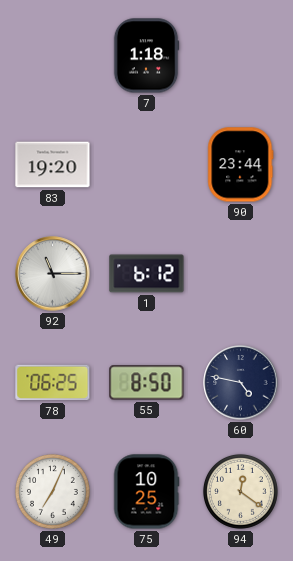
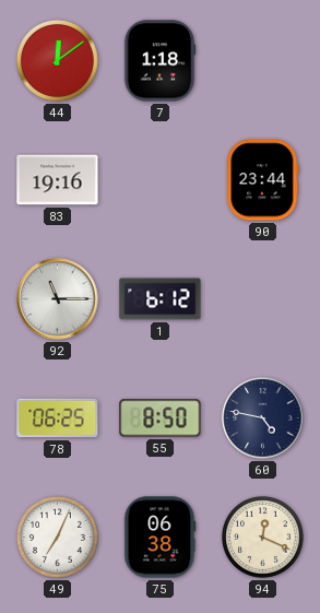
44: none -> 12:09
83: 19:20 -> 19:16
75: 10:25 -> 06:38
94: 12:21 -> 12:19
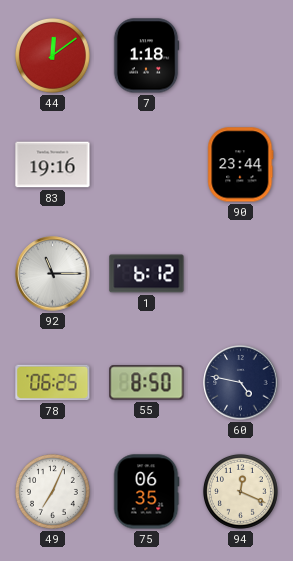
75: 06:38 -> 06:35
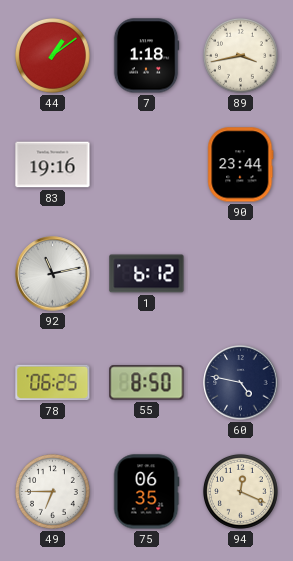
44: 12:09 -> 1:09
89: none -> 3:43
92: 11:15 -> 11:13
49: 7:04 -> 6:45
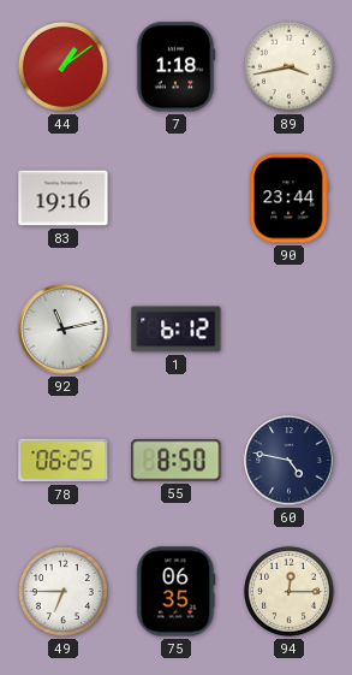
94: 12:19 -> 12:15
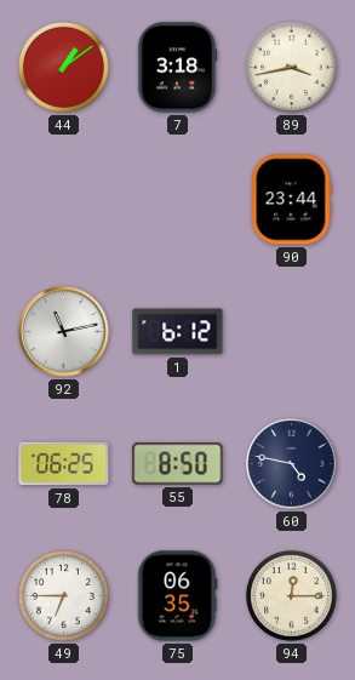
7: 1:18 -> 3:18
83: 19:16 -> none
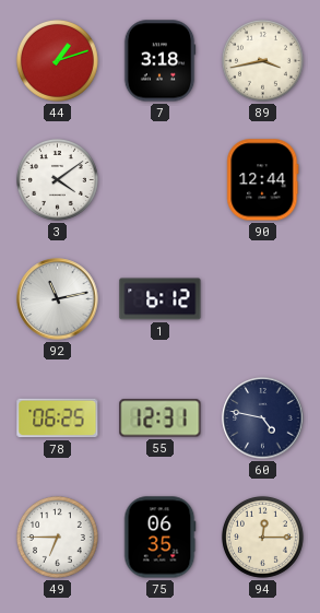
44: 1:09 -> 1:12
3: none -> 4:09
90: 23:44 -> 12:44
55: 8:50 -> 12:31
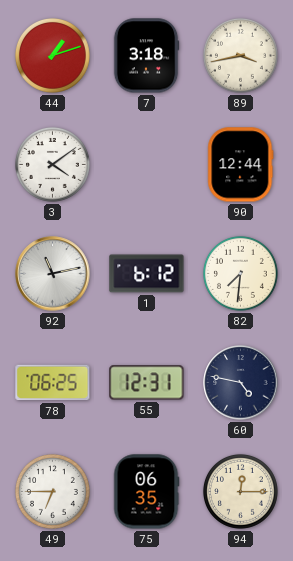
82: none -> 7:31
